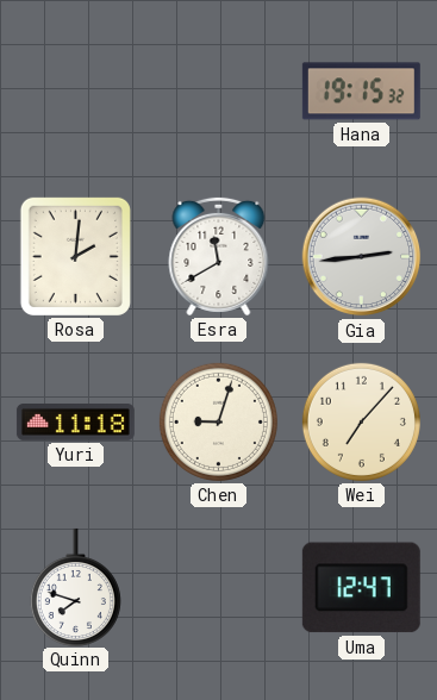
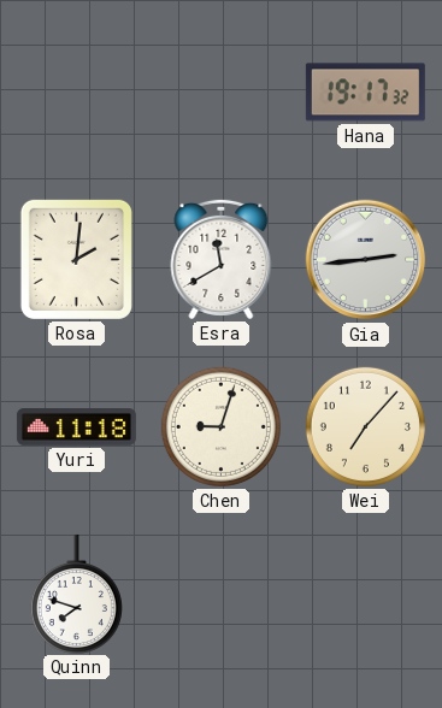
Hana: 19:15 -> 19:17
Uma: 12:47 -> none
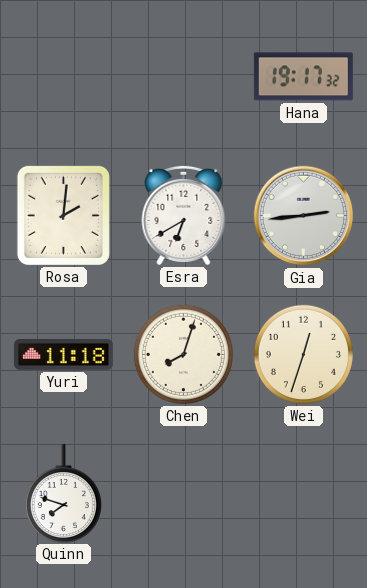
Esra: 11:40 -> 6:40
Chen: 9:03 -> 8:03
Wei: 7:07 -> 12:33
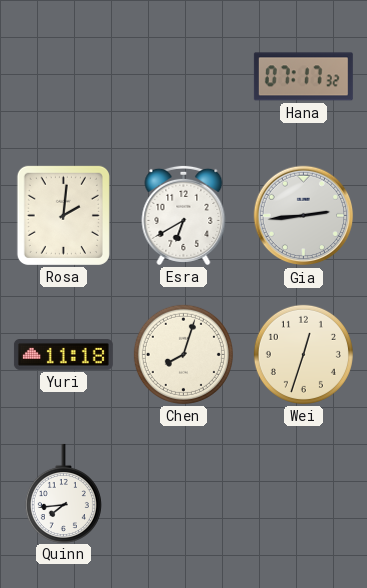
Hana: 19:17 -> 07:17
Quinn: 7:48 -> 7:44
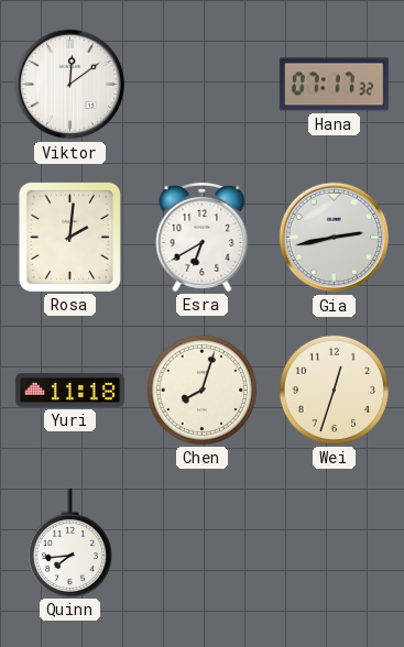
Viktor: none -> 12:09
Gia: 2:44 -> 2:43
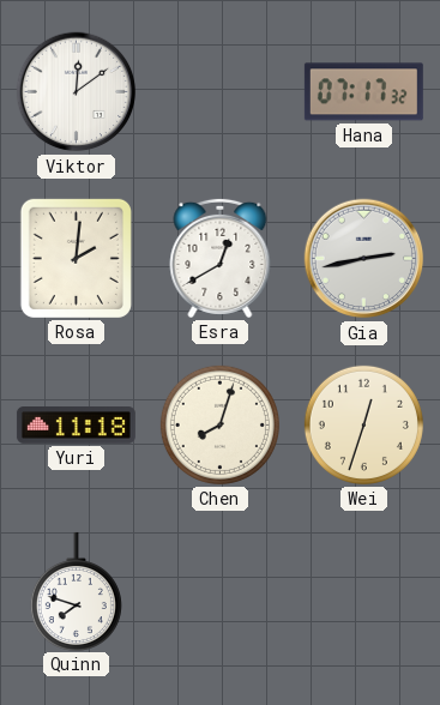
Esra: 6:40 -> 12:40
Quinn: 7:44 -> 7:48
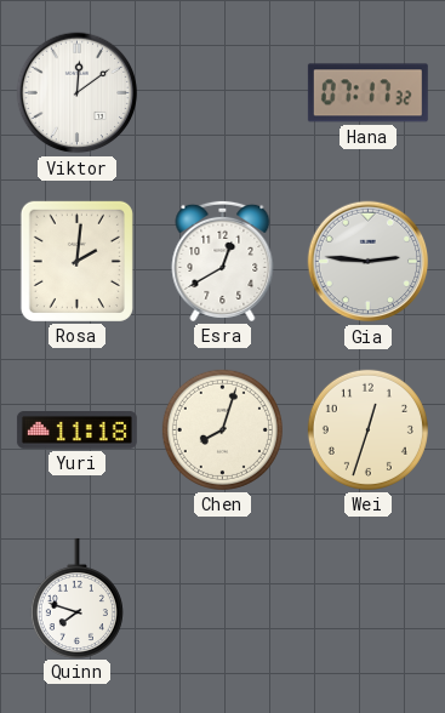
Gia: 2:43 -> 2:46
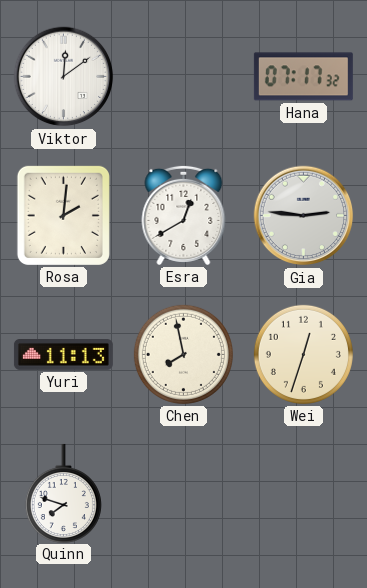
Yuri: 11:18 -> 11:13
Chen: 8:03 -> 7:58
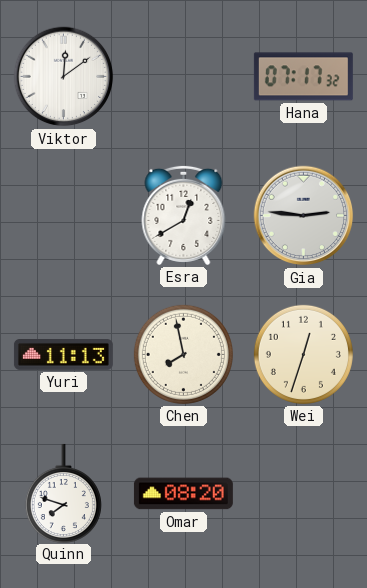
Rosa: 2:01 -> none
Omar: none -> 08:20
